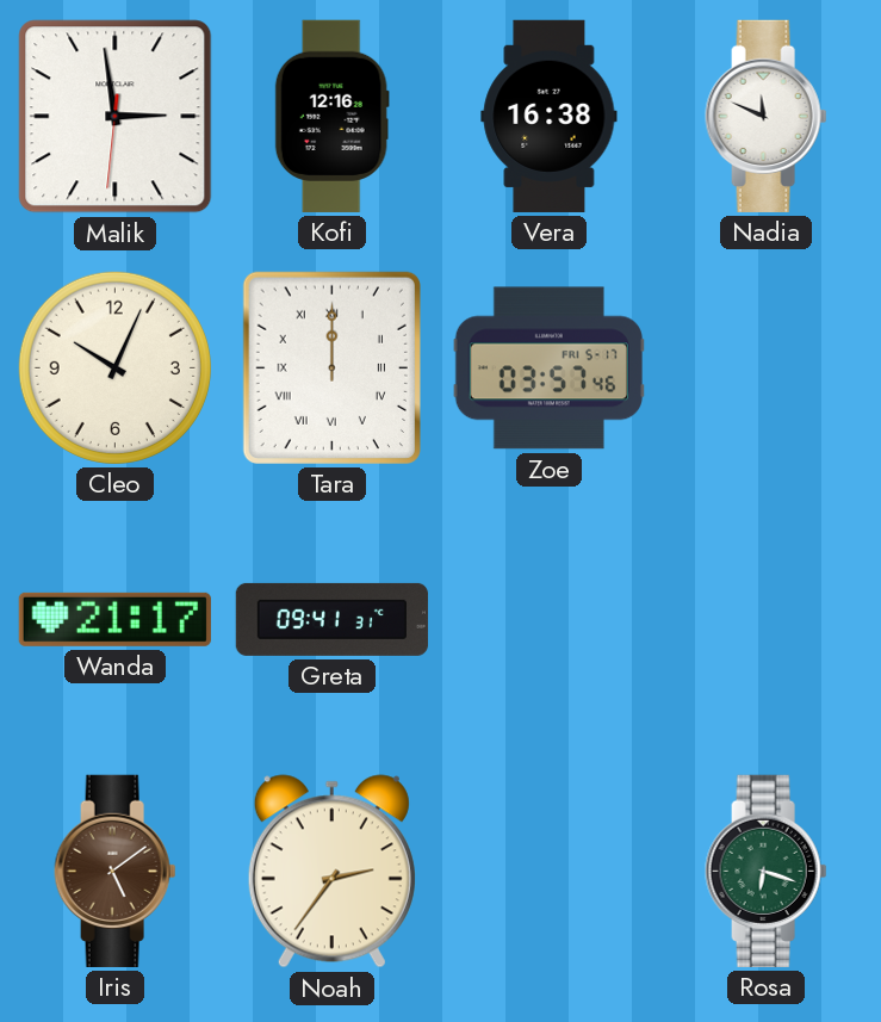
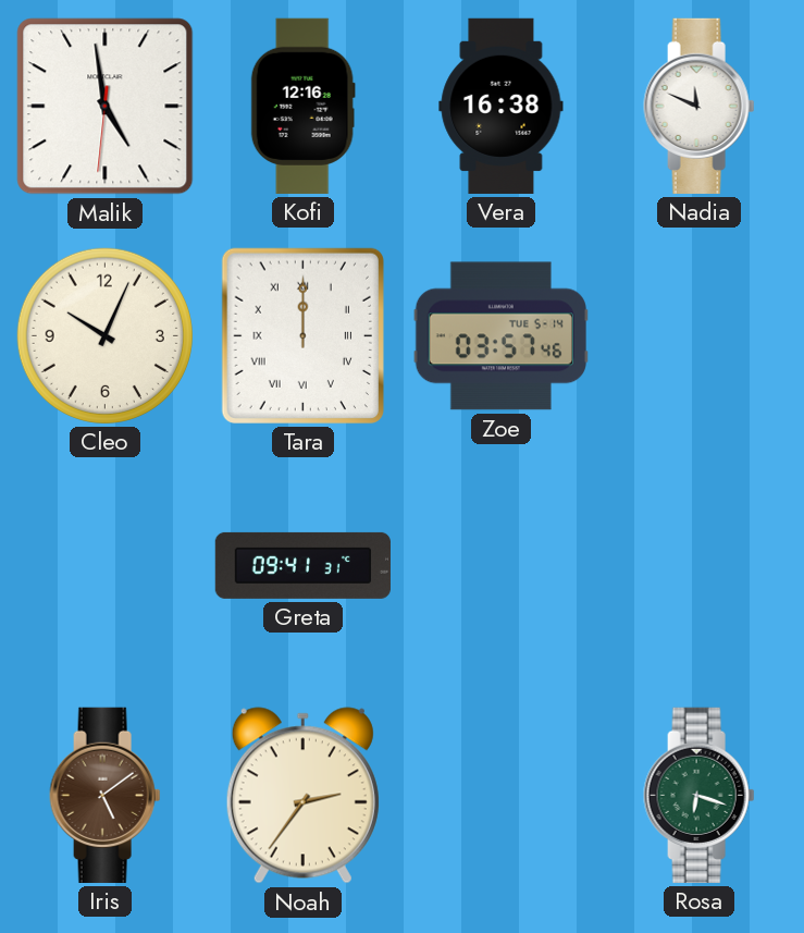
Malik: 2:58 -> 4:58
Zoe date: FRI 5-17 -> TUE 5-14
Wanda: 21:17 -> none
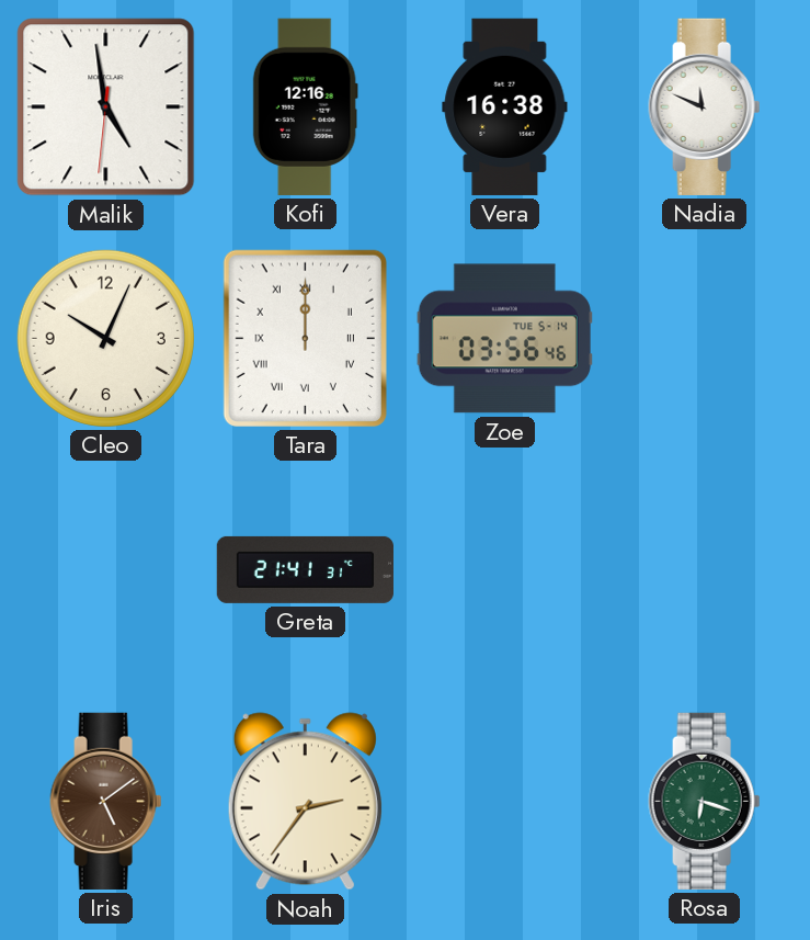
Zoe: 03:57 -> 03:56
Greta: 09:41 -> 21:41
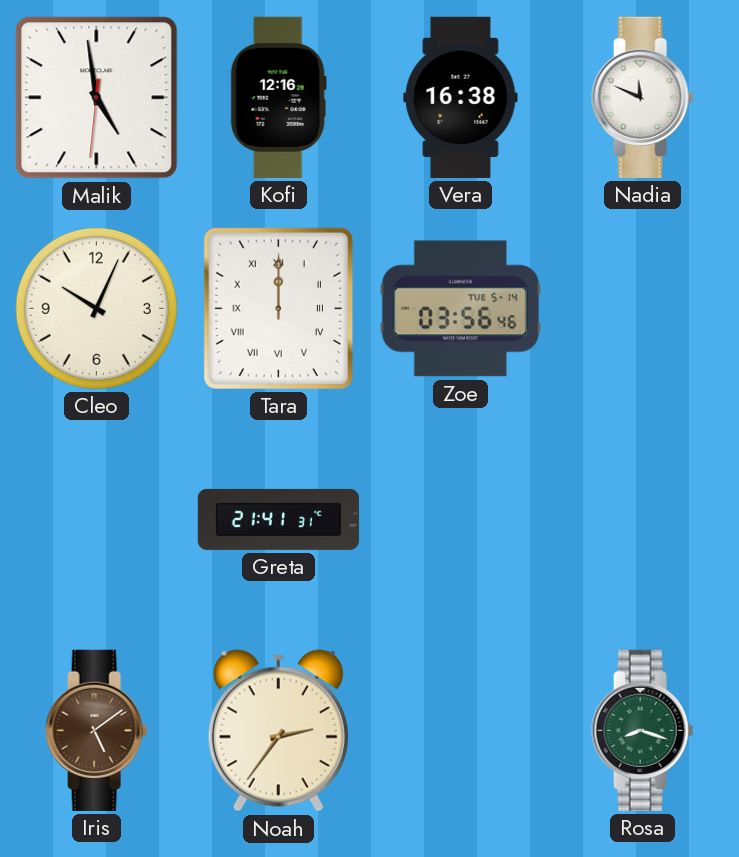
Rosa: 6:18 -> 8:18
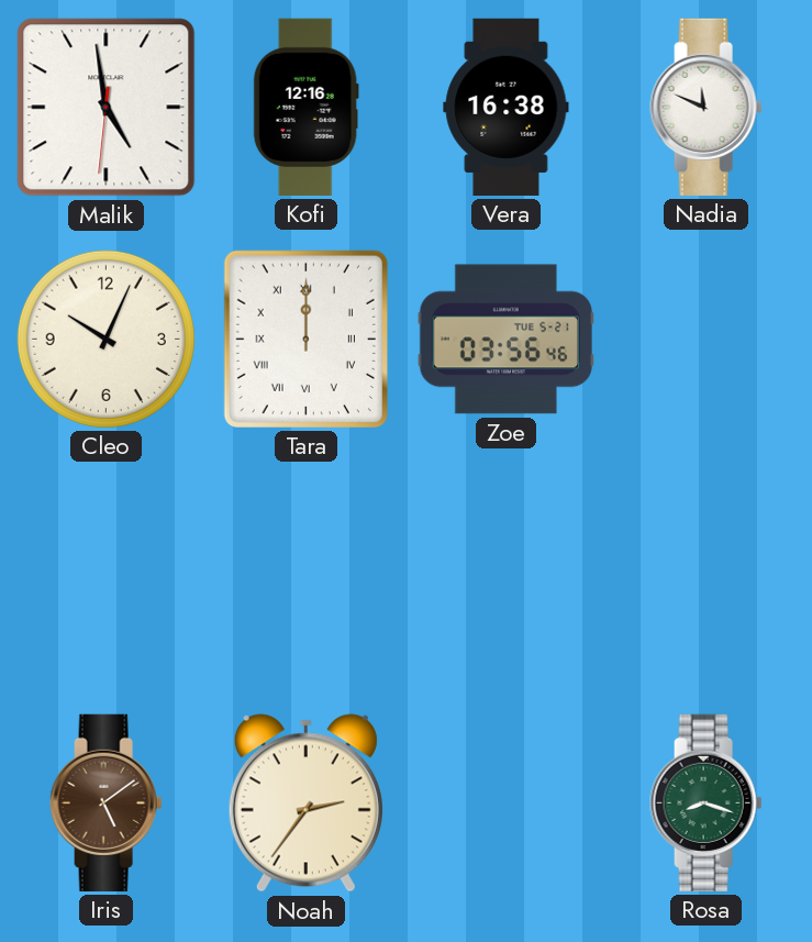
Zoe date: TUE 5-14 -> TUE 5-21
Greta: 21:41 -> none
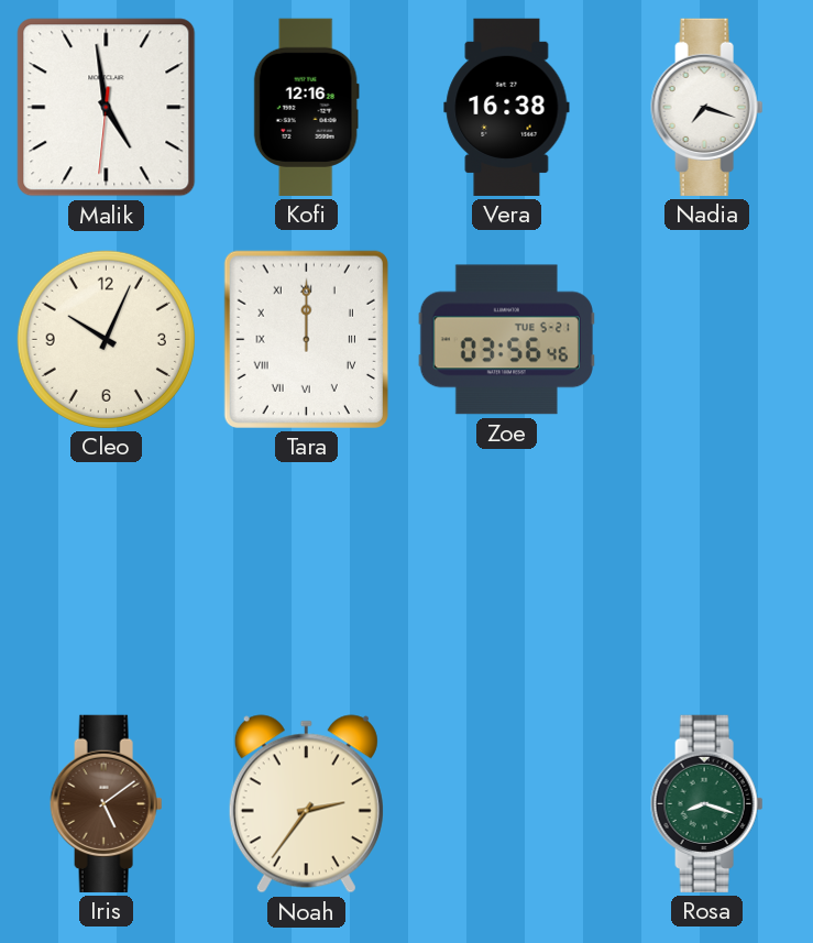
Nadia: 11:49 -> 7:18
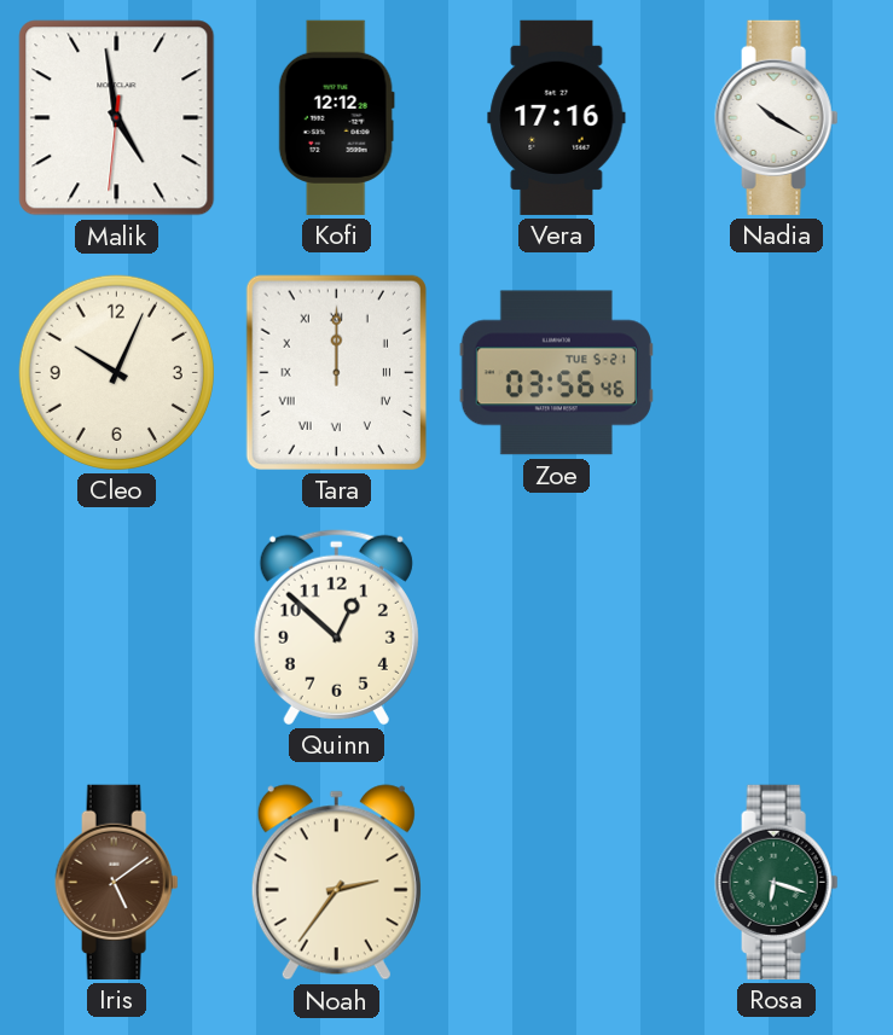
Kofi: 12:16 -> 12:12
Vera: 16:38 -> 17:16
Nadia: 7:18 -> 10:20
Quinn: none -> 12:52
Rosa: 8:18 -> 6:18
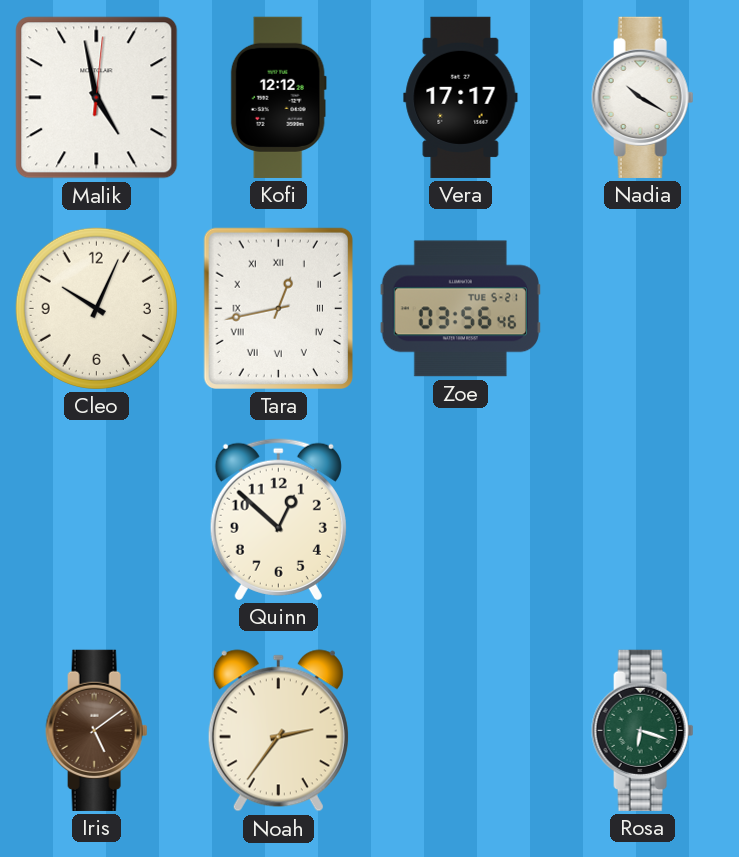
Malik: 4:58:31 -> 4:58:01
Vera: 17:16 -> 17:17
Tara: 12:00 -> 12:43
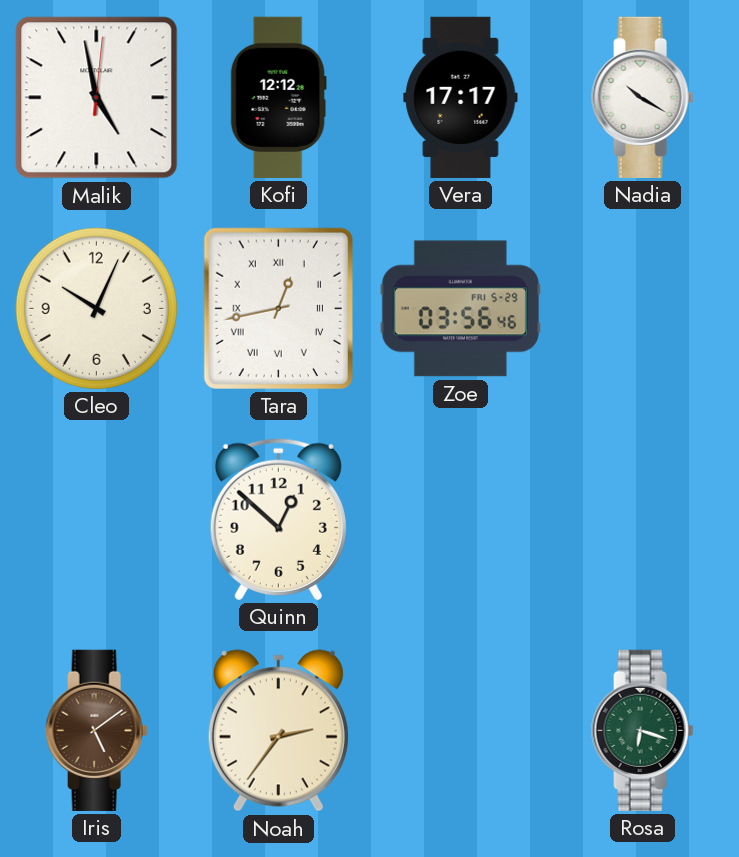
Zoe date: TUE 5-21 -> FRI 5-29
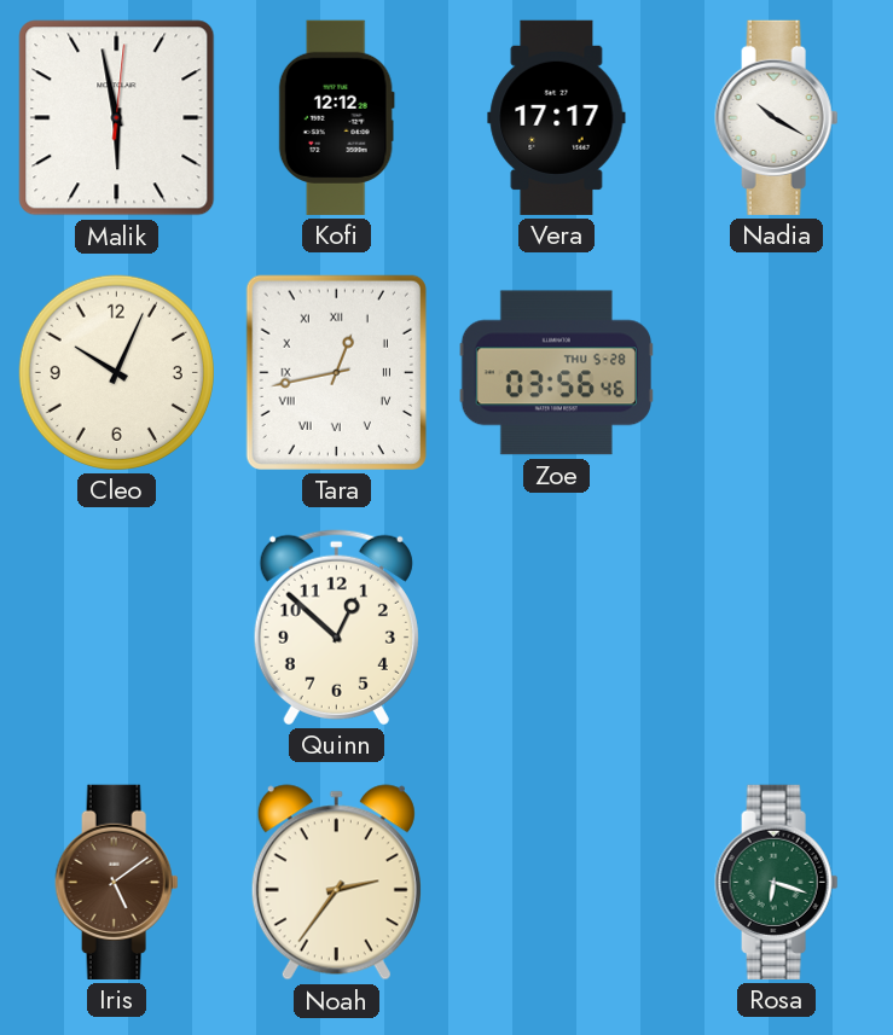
Malik: 4:58 -> 5:58
Zoe date: FRI 5-29 -> THU 5-28
